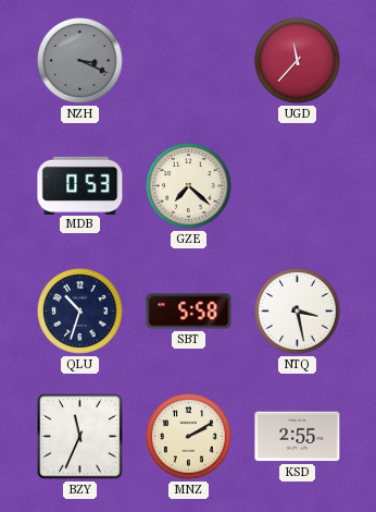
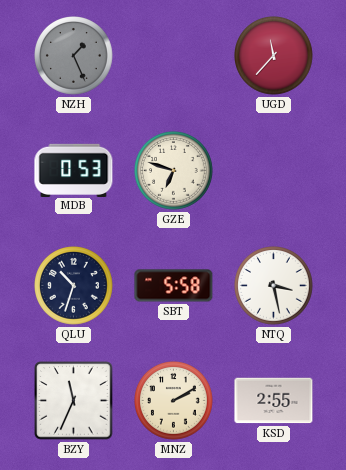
NZH: 3:19 -> 1:26
GZE: 7:22 -> 6:48
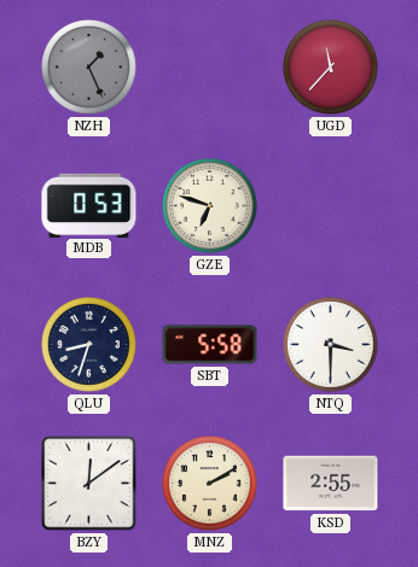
QLU: 10:33 -> 8:33
NTQ: 3:28 -> 3:30
BZY: 11:34 -> 12:09
